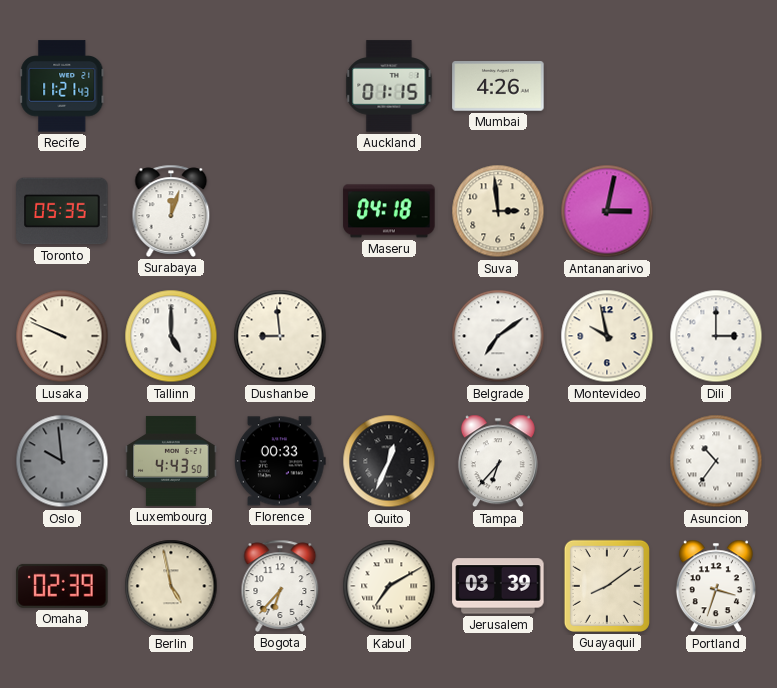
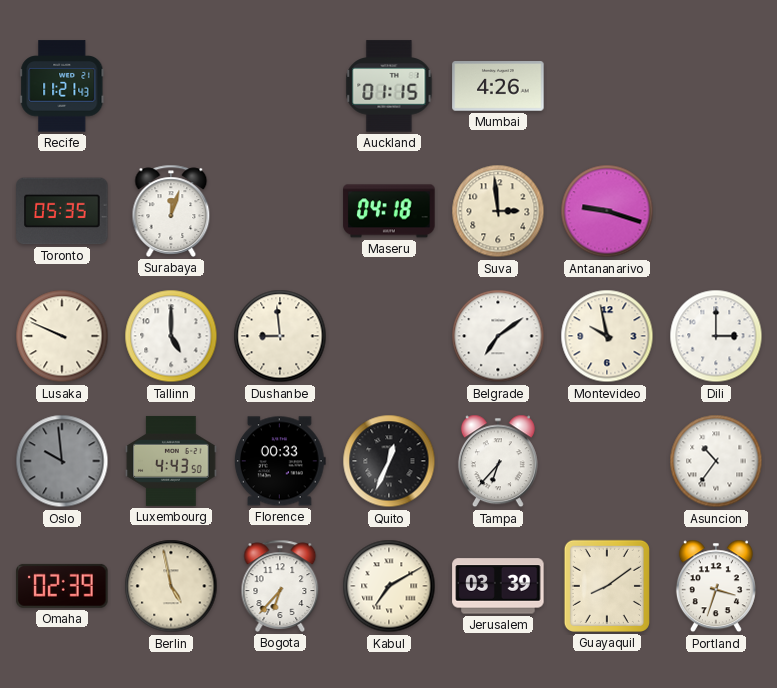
Antananarivo: 3:02 -> 9:18
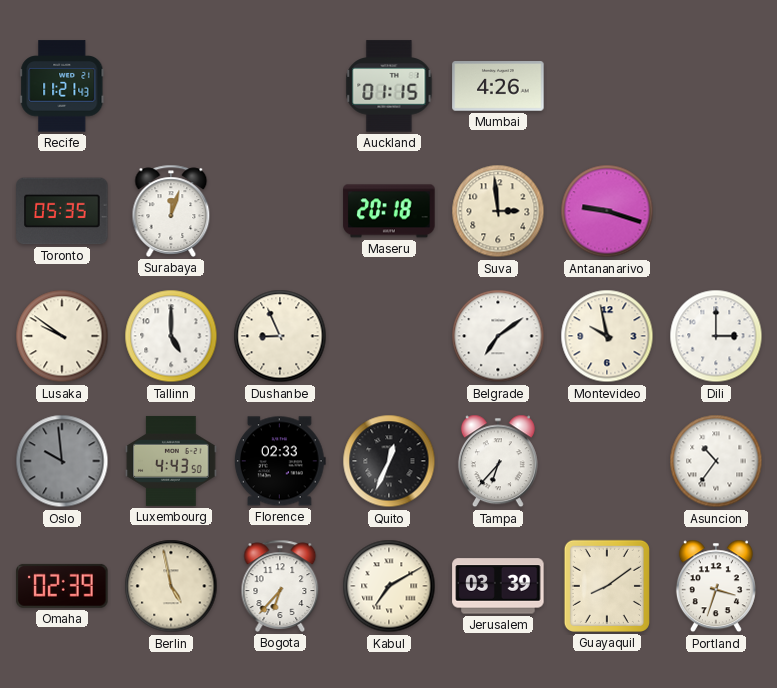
Maseru: 04:18 -> 20:18
Lusaka: 9:49 -> 9:51
Dushanbe: 8:59 -> 8:56
Florence: 00:33 -> 02:33
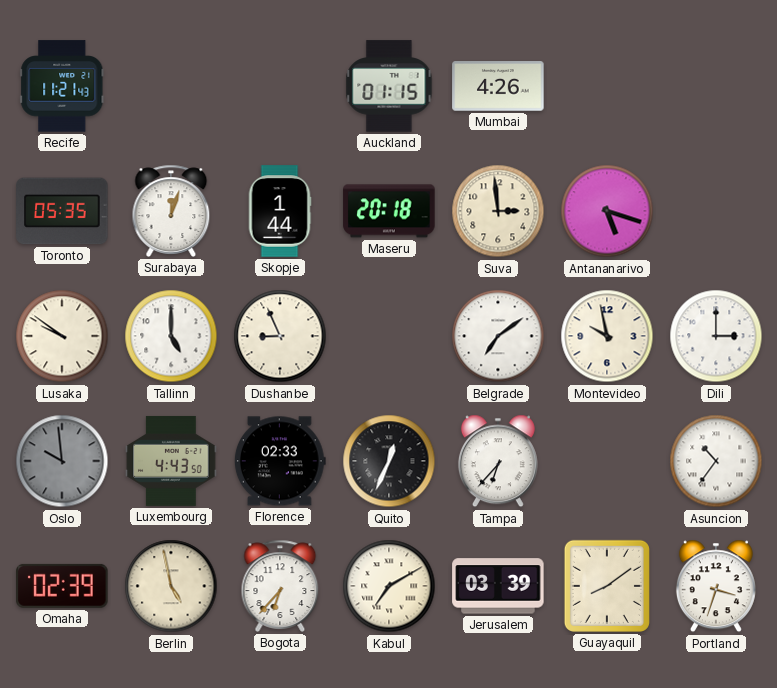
Skopje: none -> 1:44
Antananarivo: 9:18 -> 5:18
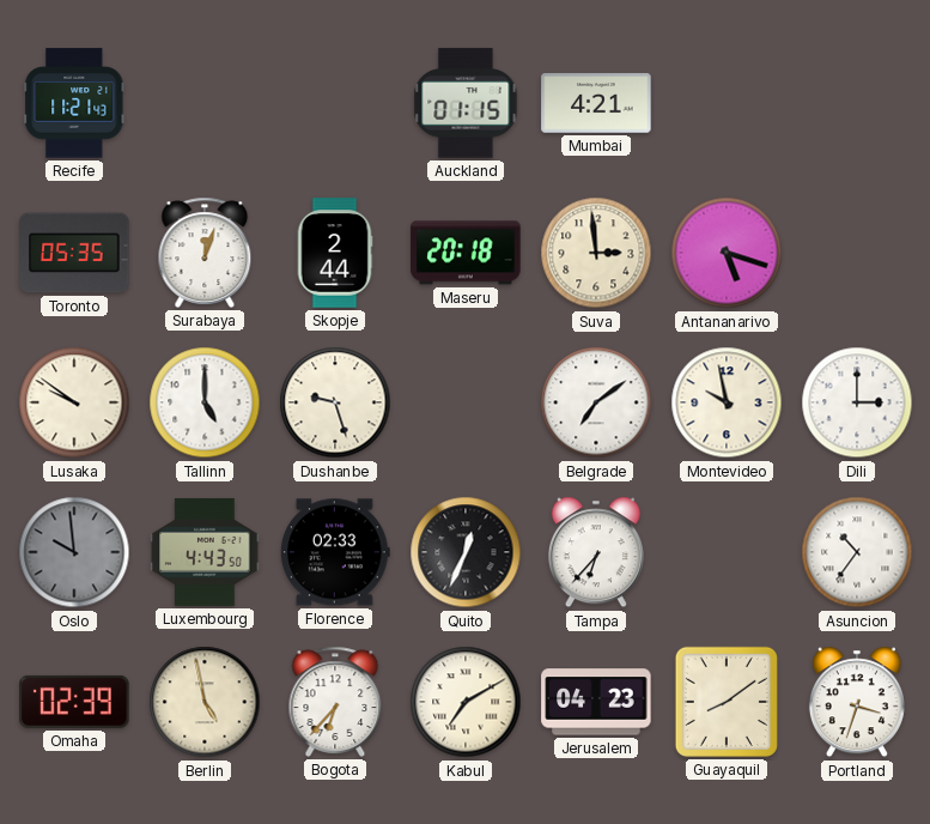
Mumbai: 4:26 -> 4:21
Skopje: 1:44 -> 2:44
Dushanbe: 8:56 -> 9:27
Jerusalem: 03:39 -> 04:23
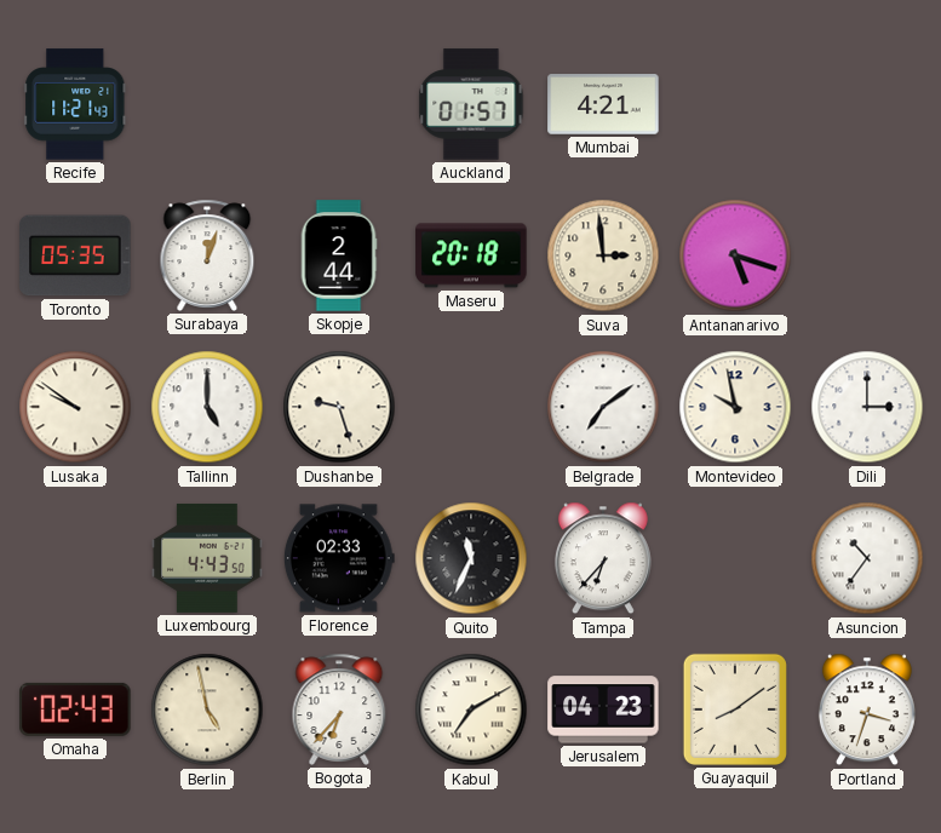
Auckland: 01:15 -> 01:57
Oslo: 9:59 -> none
Quito: 12:34 -> 11:34
Omaha: 02:39 -> 02:43
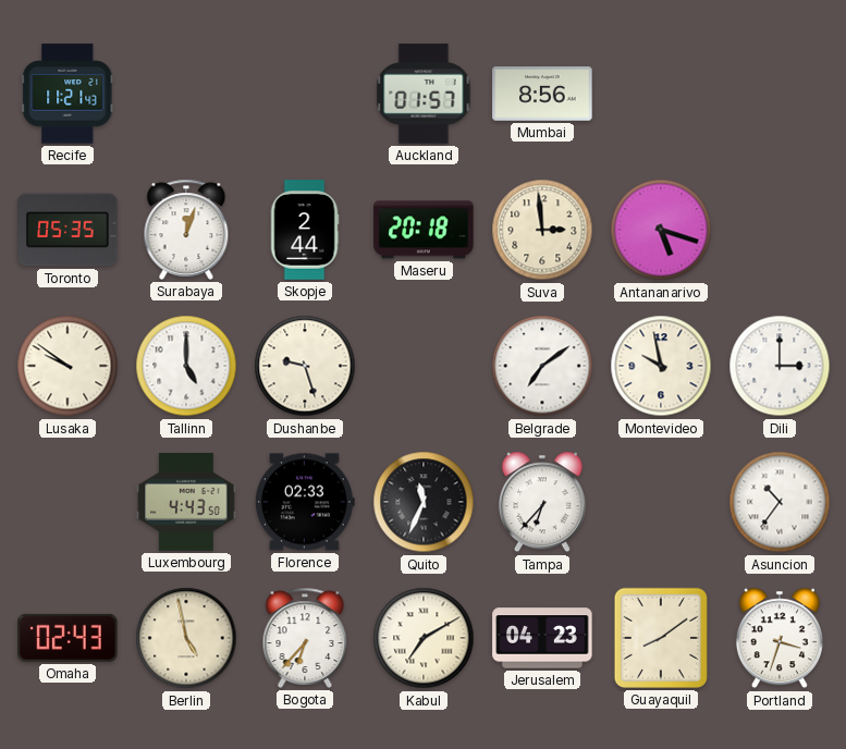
Mumbai: 4:21 -> 8:56
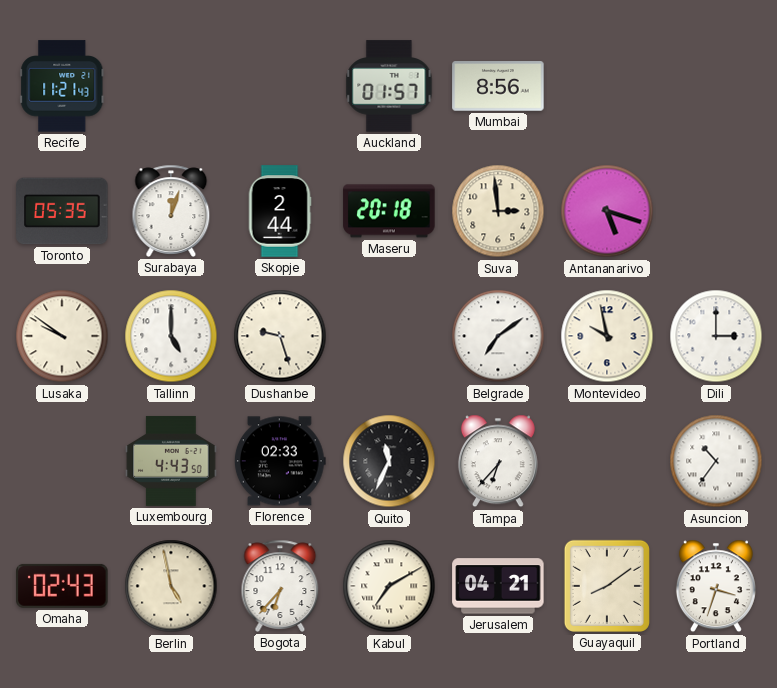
Jerusalem: 04:23 -> 04:21
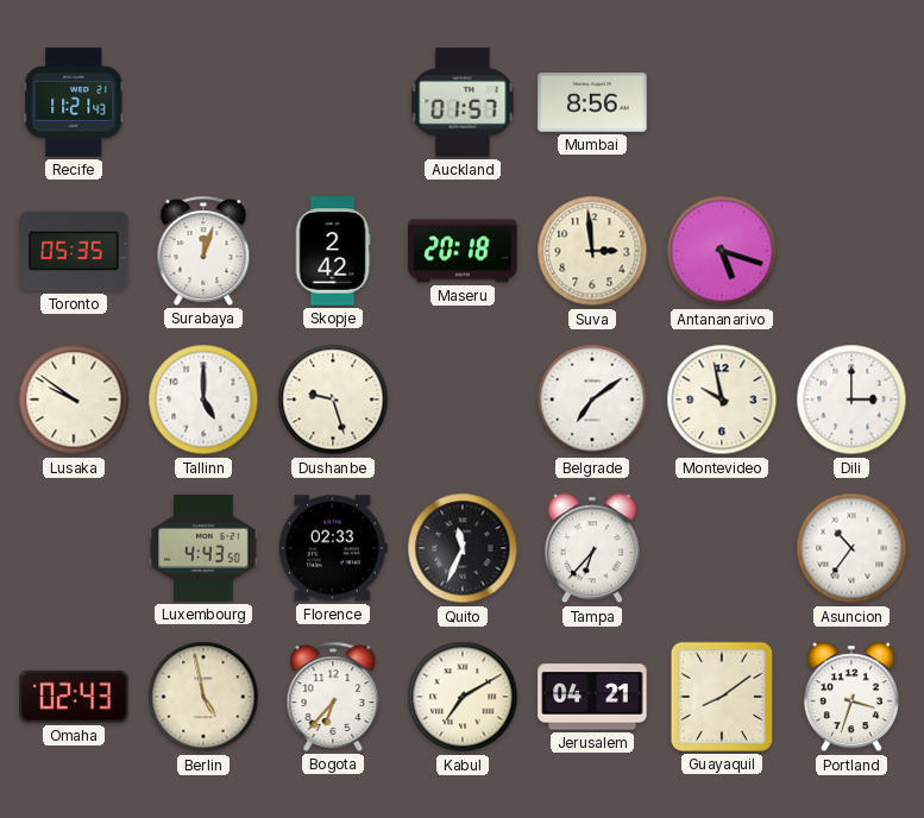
Skopje: 2:44 -> 2:42
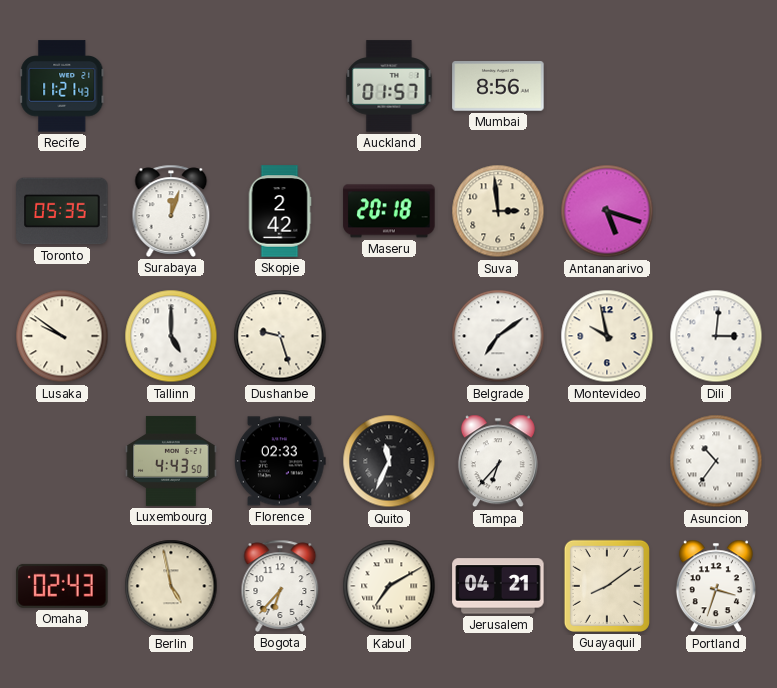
Dili: 3:00 -> 3:01
